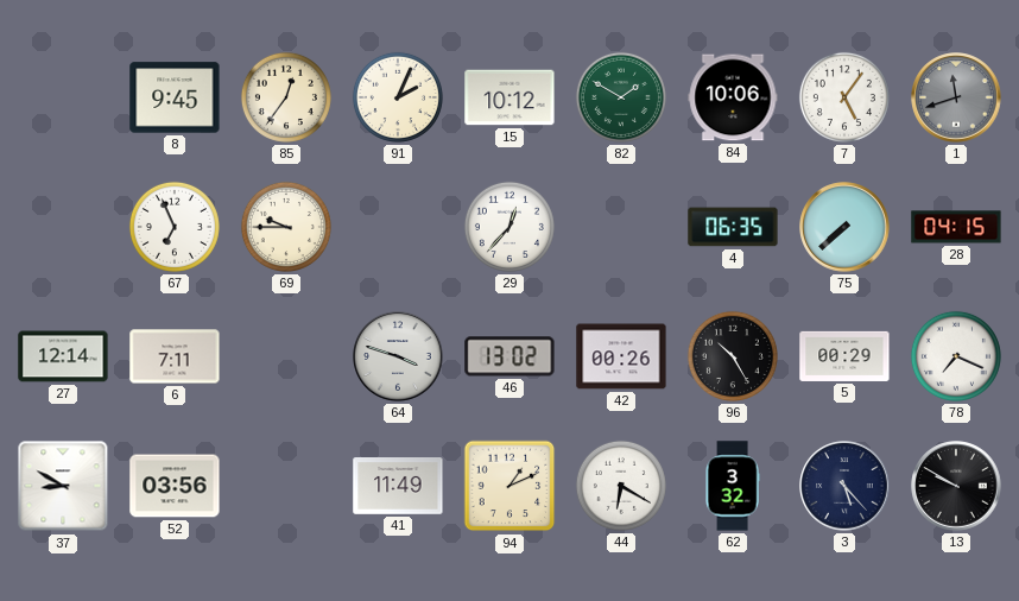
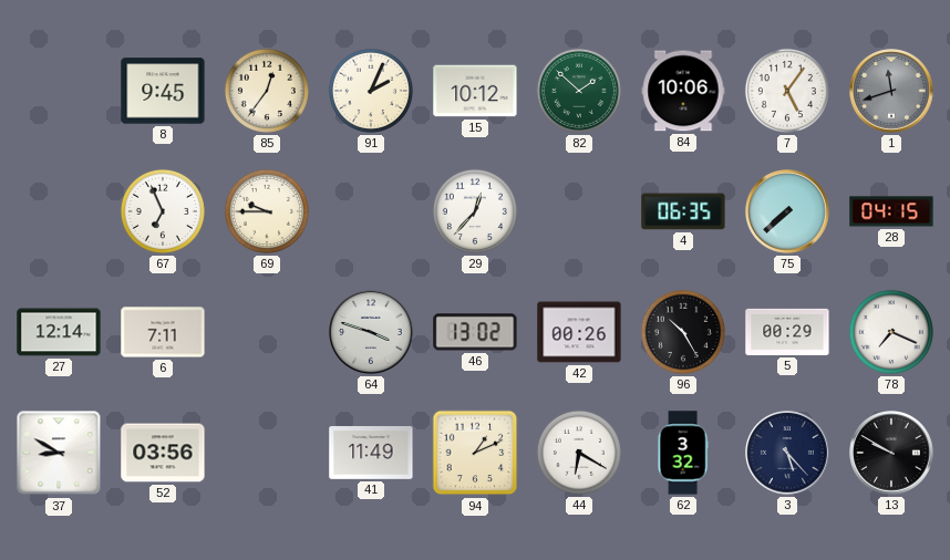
82: 1:50 -> 1:52
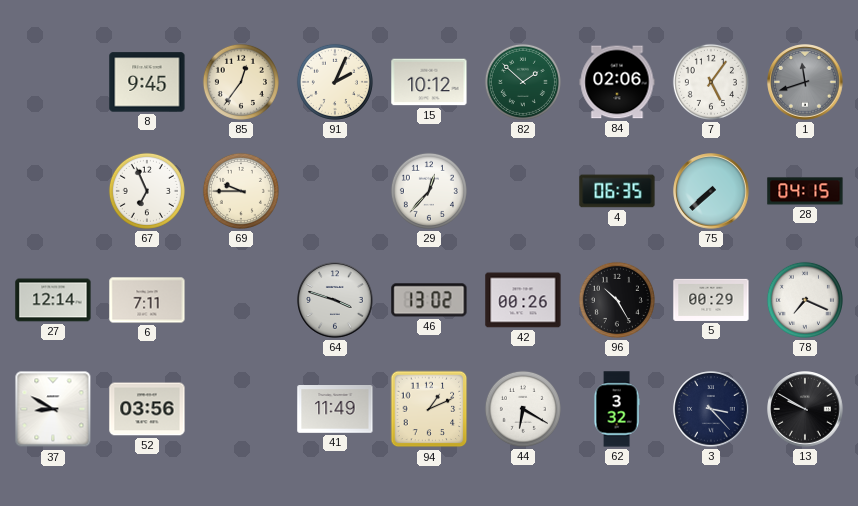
84: 10:06 -> 02:06
3: 5:23 -> 3:23
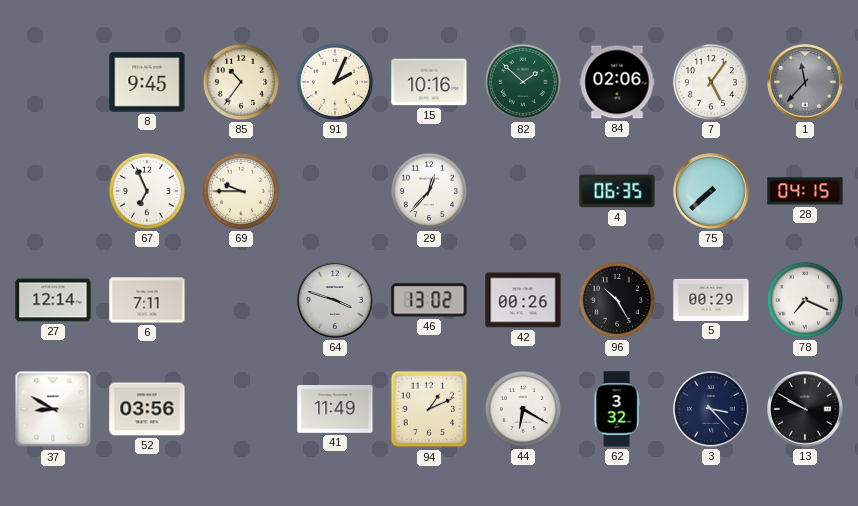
85: 12:36 -> 10:36
15: 10:12 -> 10:16
1: 11:42 -> 11:37
